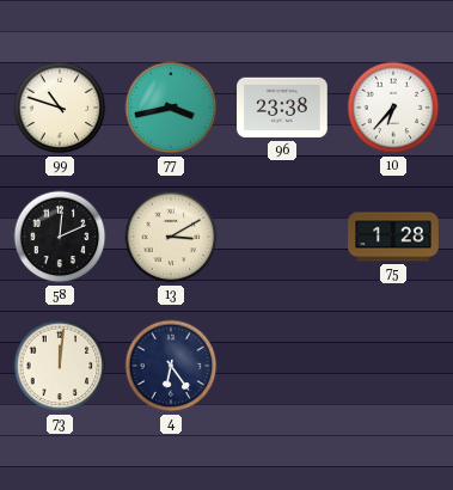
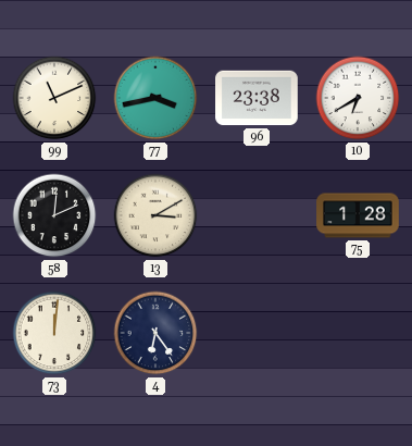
99: 10:48 -> 11:11
10: 6:37 -> 6:40
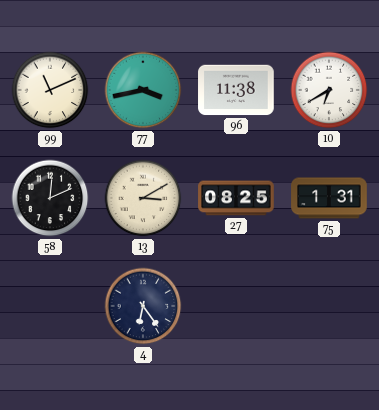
96: 23:38 -> 11:38
27: none -> 08:25
75: 1:28 -> 1:31
73: 12:01 -> none
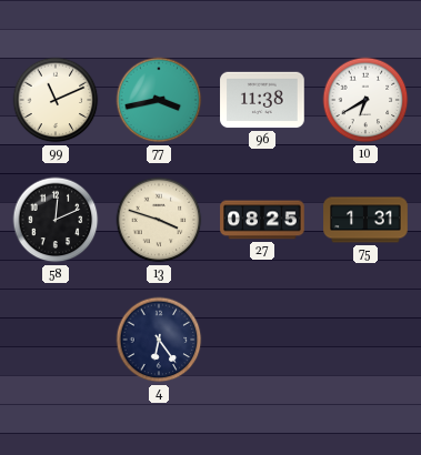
13: 3:10 -> 3:48
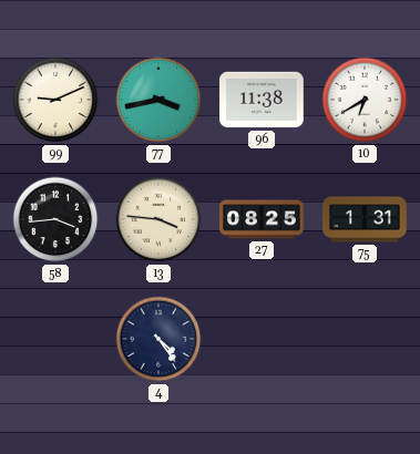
99: 11:11 -> 9:11
58: 12:11 -> 3:44
13: 3:48 -> 3:46
4: 6:24 -> 4:24
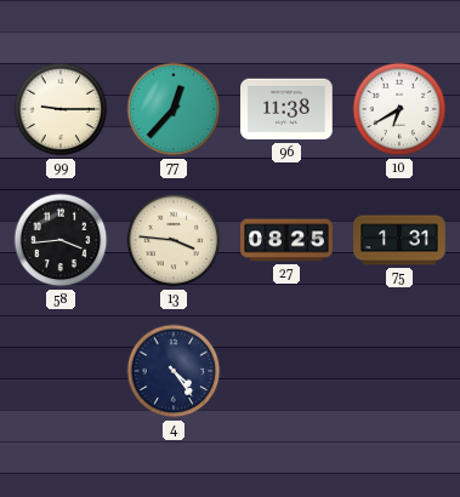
99: 9:11 -> 9:15
77: 3:43 -> 12:37
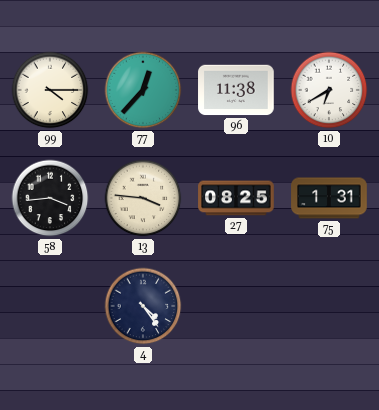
99: 9:15 -> 4:15
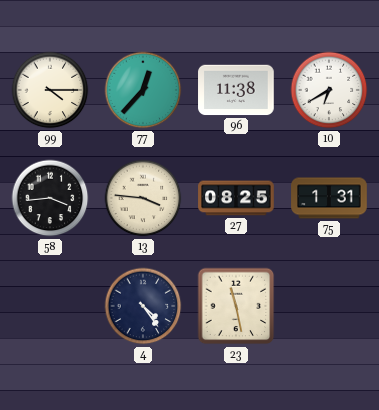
23: none -> 11:28
